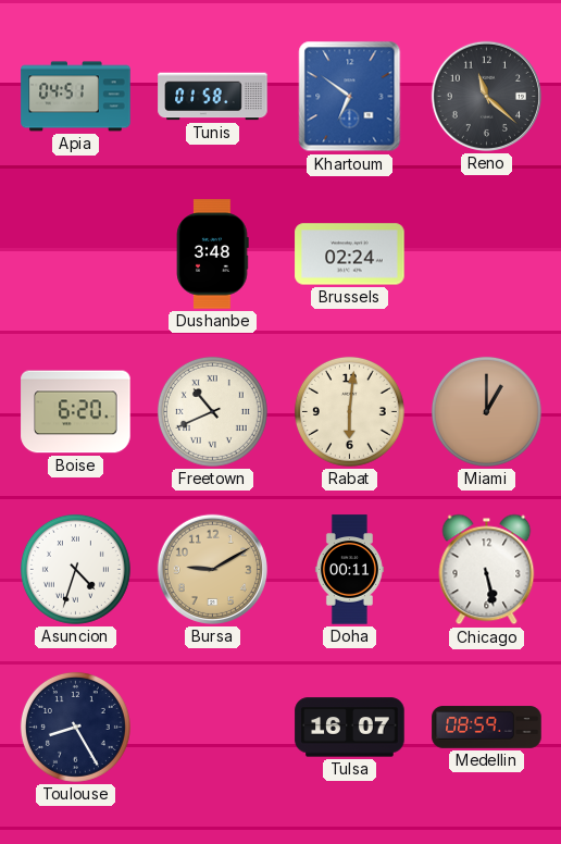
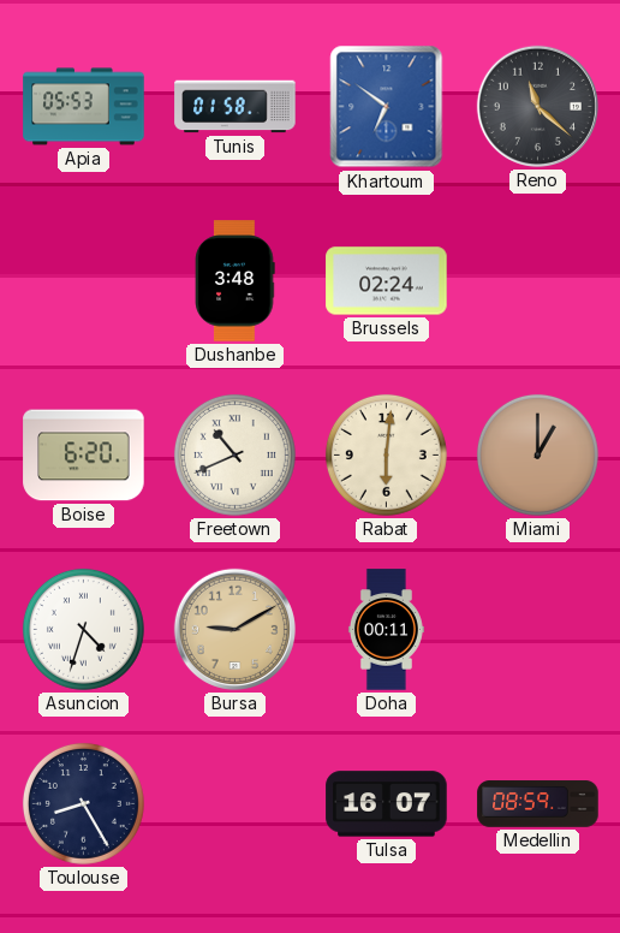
Apia: 04:51 -> 05:53
Chicago: 5:28 -> none
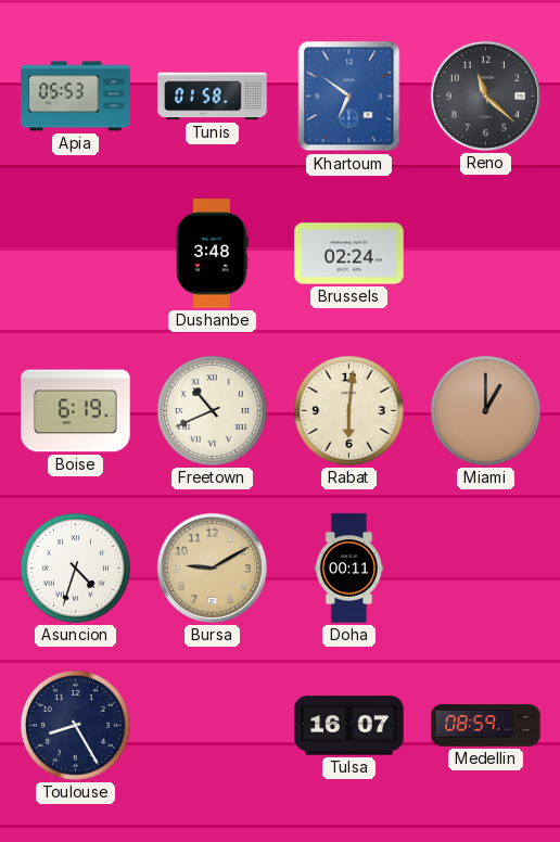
Boise: 6:20 -> 6:19
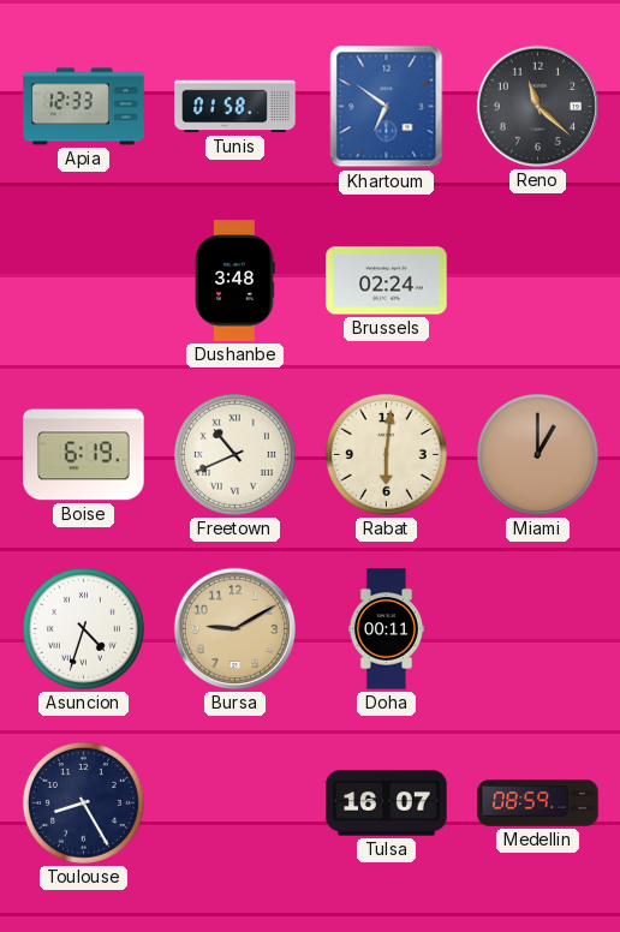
Apia: 05:53 -> 12:33
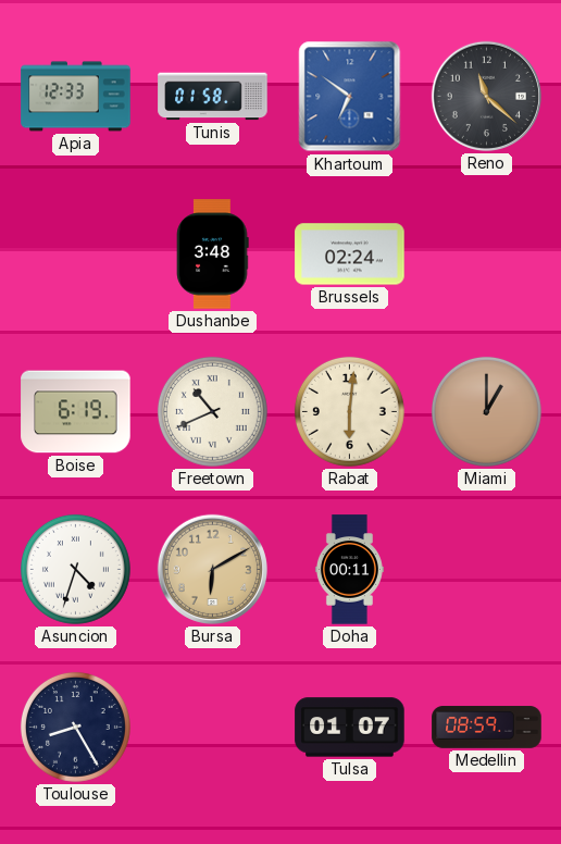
Bursa: 9:10 -> 6:10
Tulsa: 16:07 -> 01:07
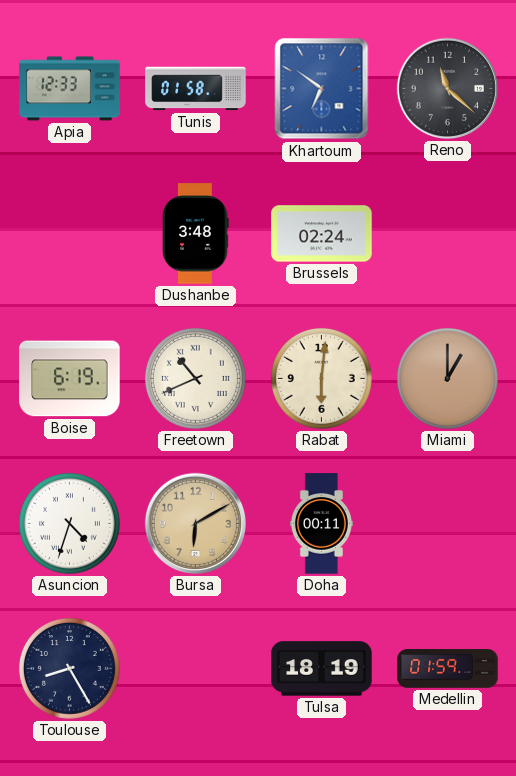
Tulsa: 01:07 -> 18:19
Medellin: 08:59 -> 01:59
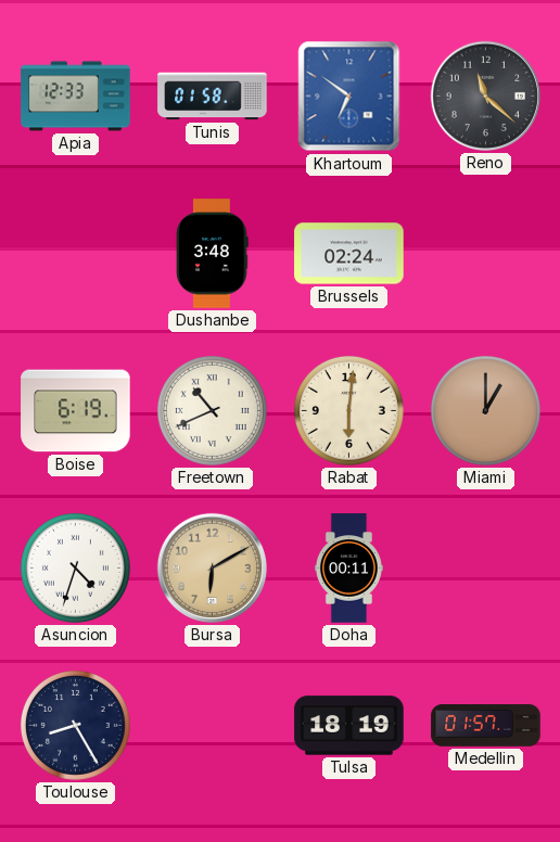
Medellin: 01:59 -> 01:57
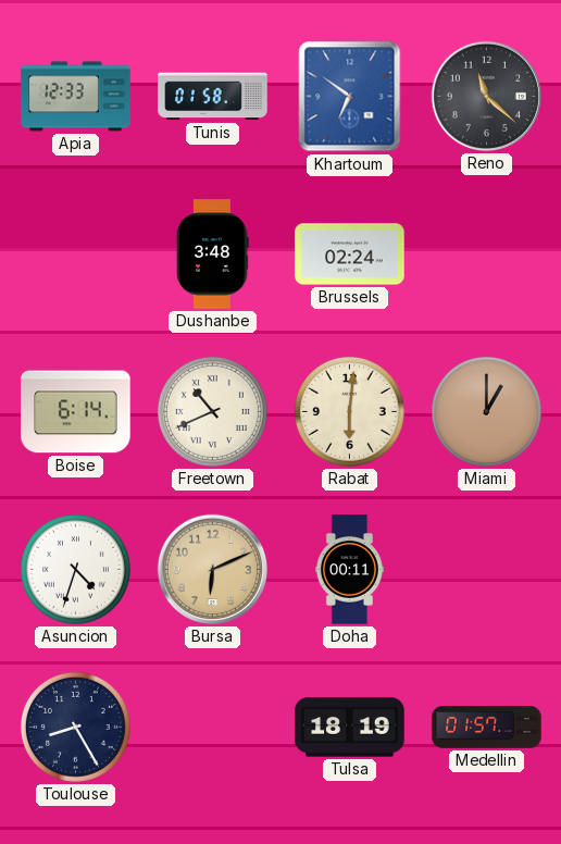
Boise: 6:19 -> 6:14
Bursa: 6:10 -> 6:11
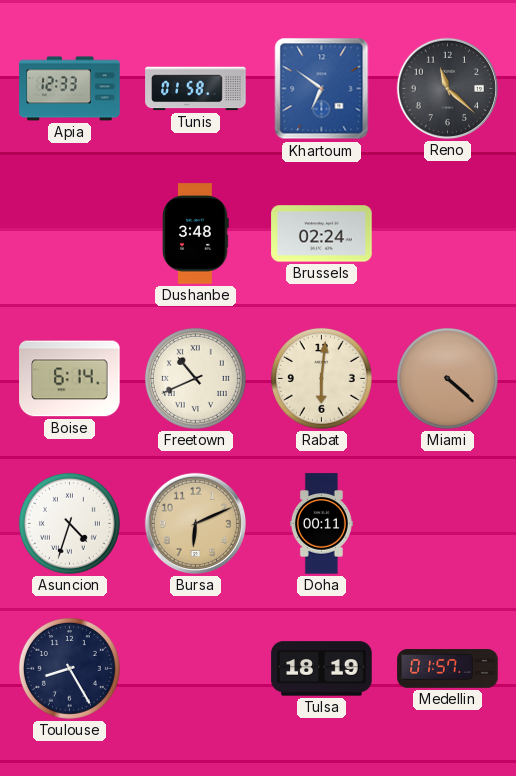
Miami: 1:00 -> 4:22
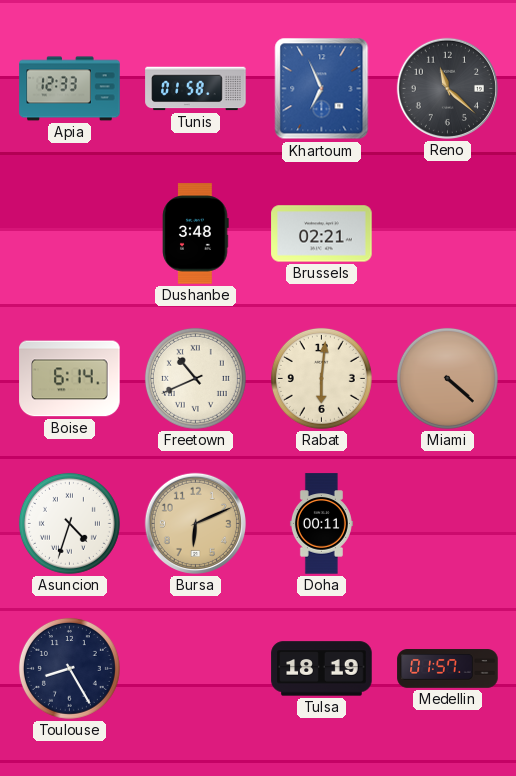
Khartoum: 6:51 -> 6:56
Brussels: 02:24 -> 02:21
